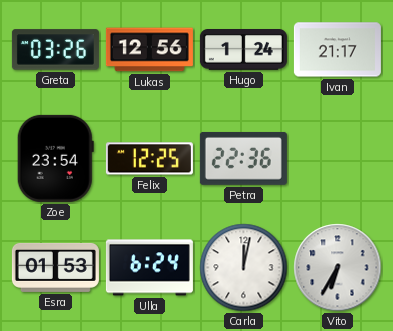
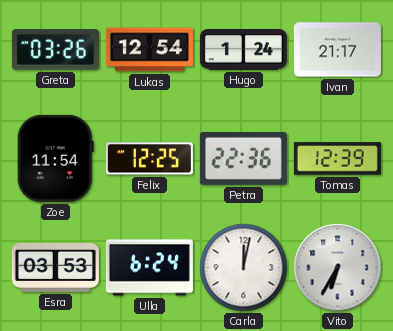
Lukas: 12:56 -> 12:54
Zoe: 23:54 -> 11:54
Tomas: none -> 12:39
Esra: 01:53 -> 03:53
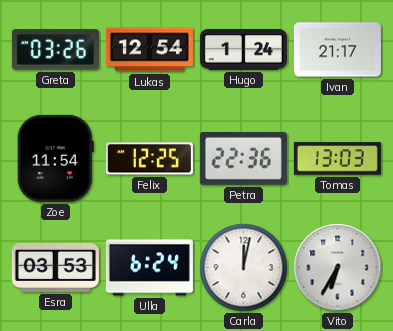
Tomas: 12:39 -> 13:03
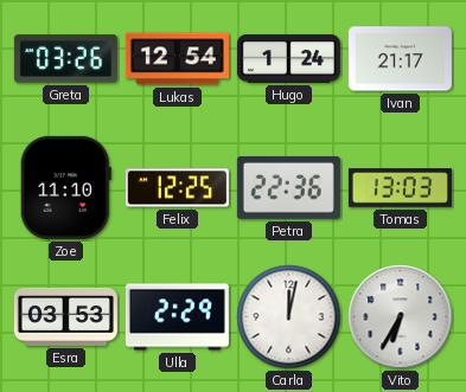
Zoe: 11:54 -> 11:10
Ulla: 6:24 -> 2:29
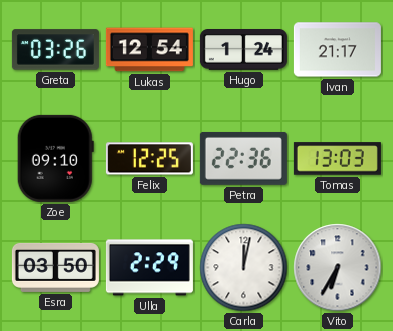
Zoe: 11:10 -> 09:10
Esra: 03:53 -> 03:50
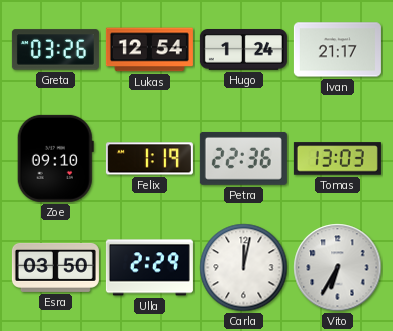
Felix: 12:25 -> 1:19
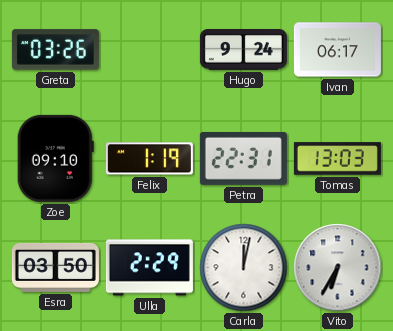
Lukas: 12:54 -> none
Hugo: 1:24 -> 9:24
Ivan: 21:17 -> 06:17
Petra: 22:36 -> 22:31
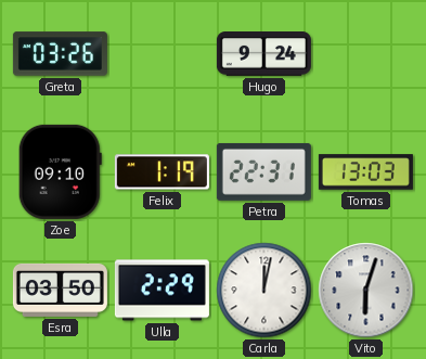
Ivan: 06:17 -> none
Vito: 6:35 -> 6:03
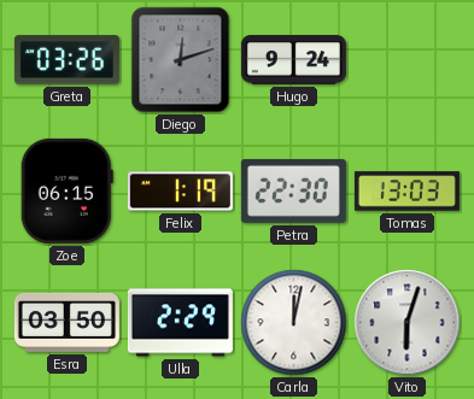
Diego: none -> 12:12
Zoe: 09:10 -> 06:15
Petra: 22:31 -> 22:30
